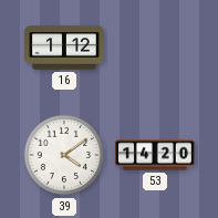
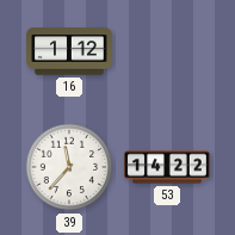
39: 4:09 -> 11:37
53: 14:20 -> 14:22
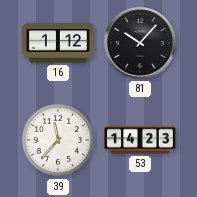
81: none -> 10:07
53: 14:22 -> 14:23
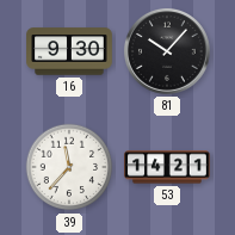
16: 1:12 -> 9:30
53: 14:23 -> 14:21
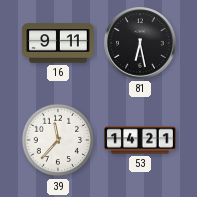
16: 9:30 -> 9:11
81: 10:07 -> 6:28
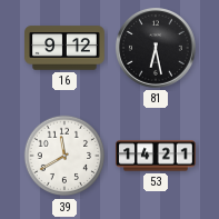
16: 9:11 -> 9:12
39: 11:37 -> 11:40
